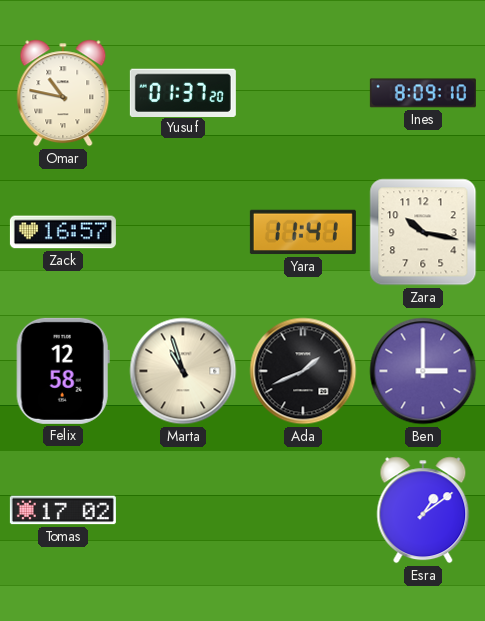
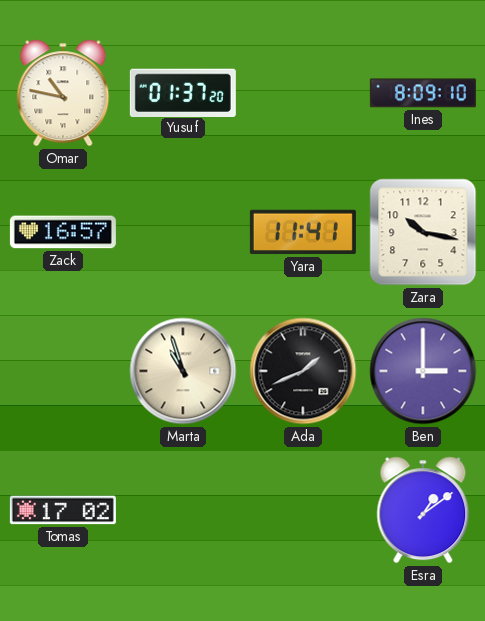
Felix: 12:58 -> none
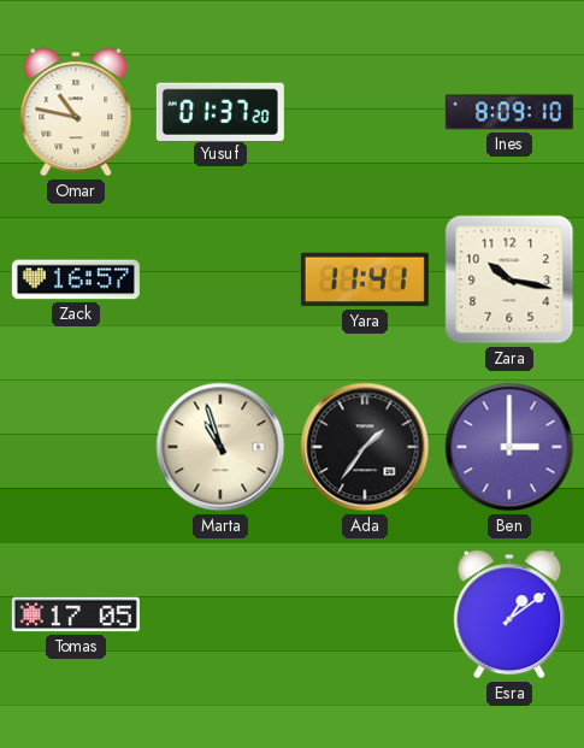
Ada: 1:41 -> 1:36
Tomas: 17:02 -> 17:05
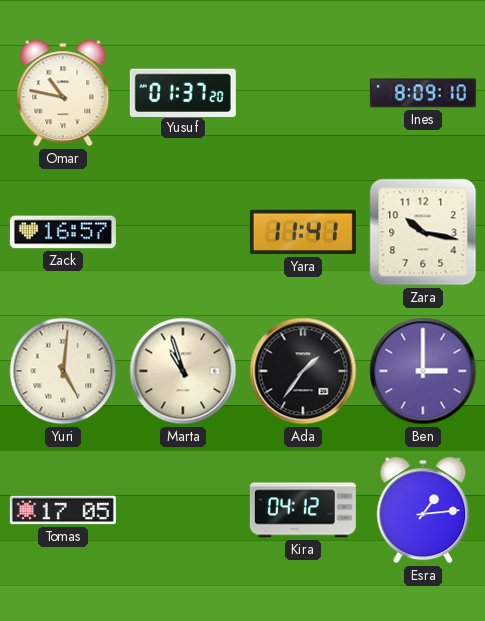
Yuri: none -> 5:01
Kira: none -> 04:12
Esra: 1:09 -> 1:14
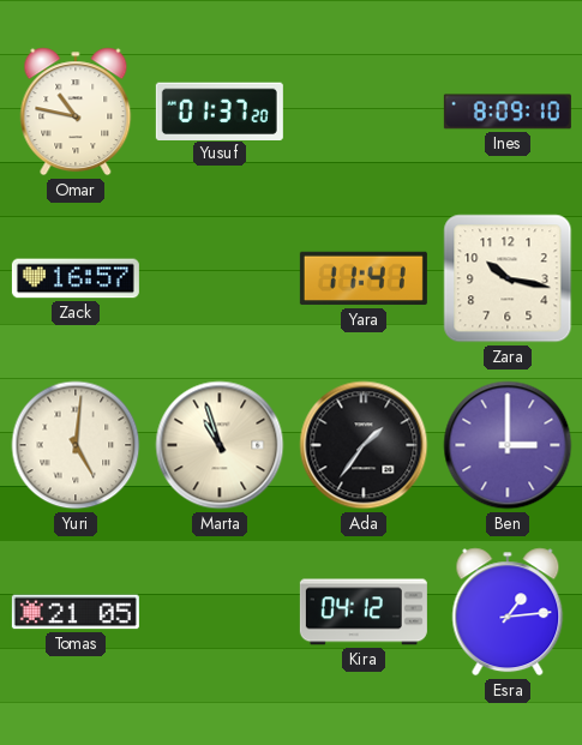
Tomas: 17:05 -> 21:05
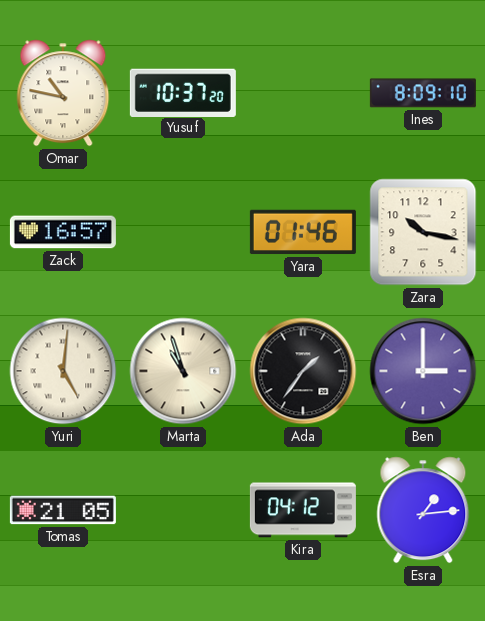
Yusuf: 01:37 -> 10:37
Yara: 11:41 -> 01:46
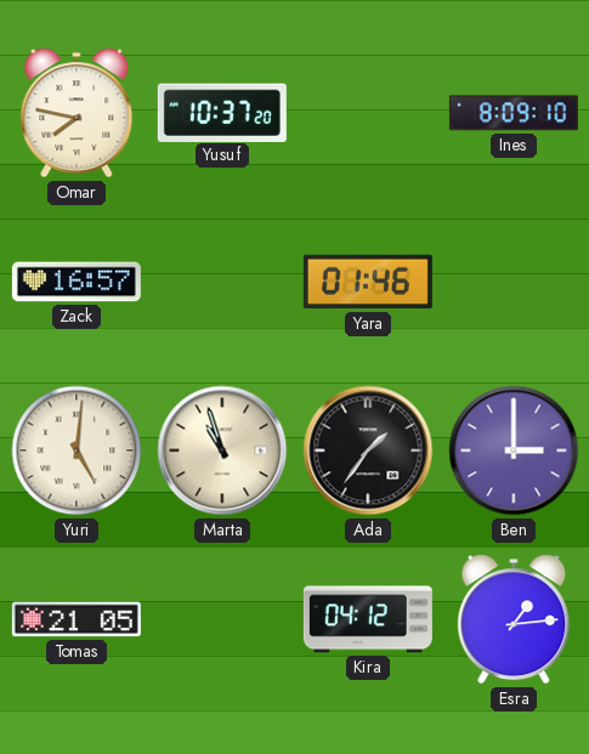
Omar: 10:47 -> 7:47
Zara: 10:17 -> none
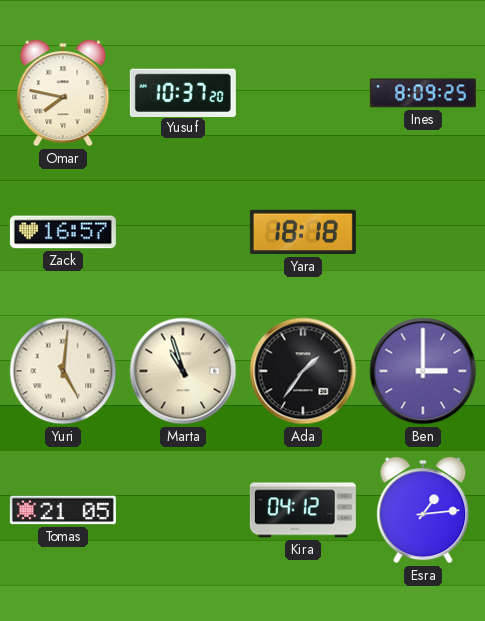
Ines: 8:09:10 -> 8:09:25
Yara: 01:46 -> 18:18
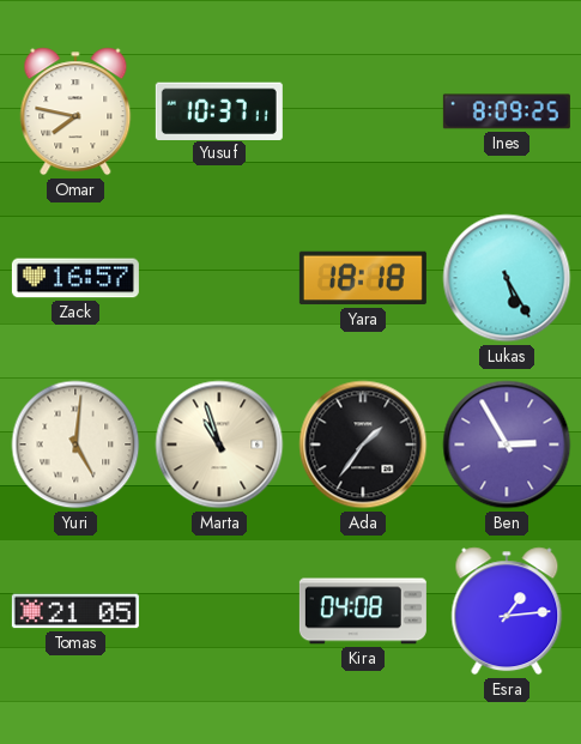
Yusuf: 10:37:20 -> 10:37:11
Lukas: none -> 5:25
Ben: 3:00 -> 2:55
Kira: 04:12 -> 04:08
